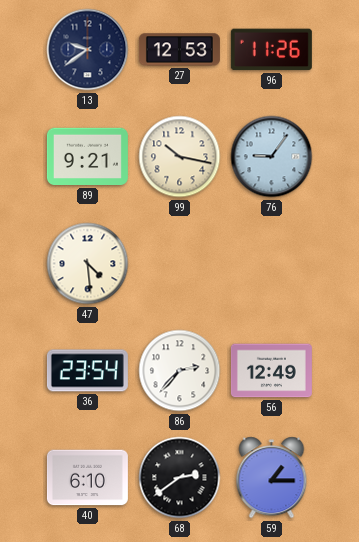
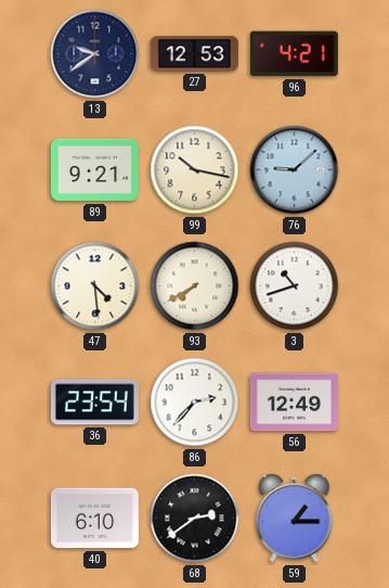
96: 11:26 -> 4:21
76: 9:06 -> 9:08
93: none -> 7:40
3: none -> 10:42
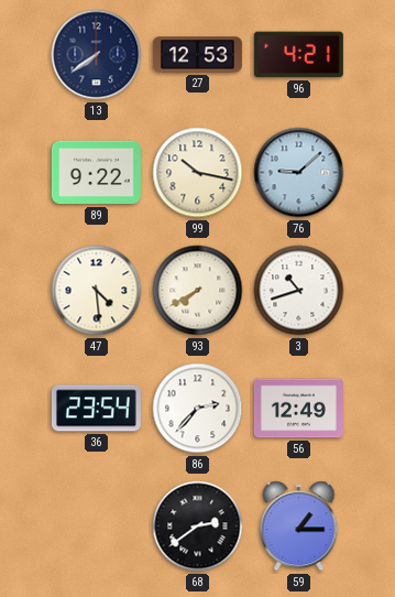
13: 9:39 -> 7:39
89: 9:21 -> 9:22
40: 6:10 -> none
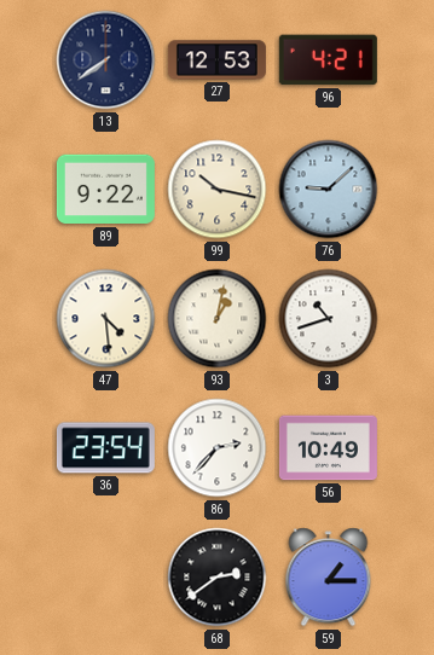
93: 7:40 -> 1:02
56: 12:49 -> 10:49
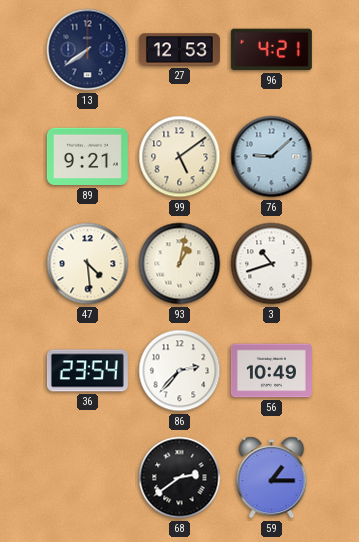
89: 9:22 -> 9:21
99: 10:17 -> 5:09
